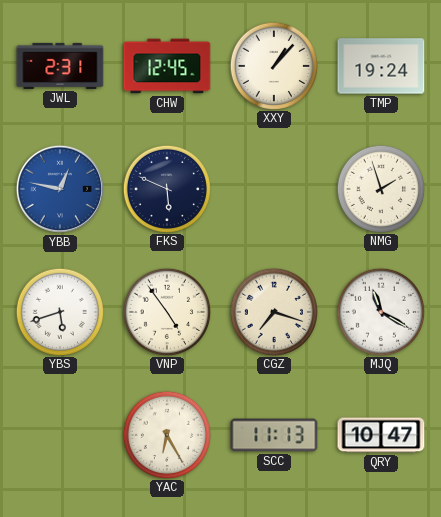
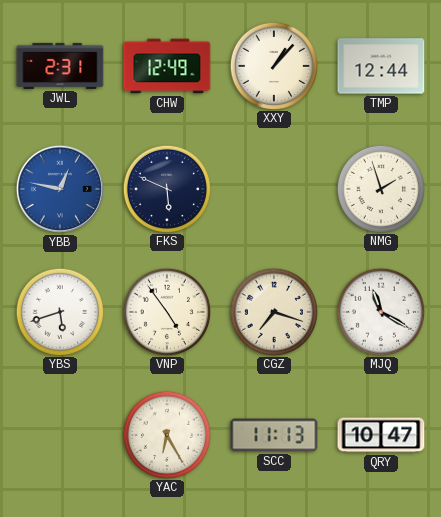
CHW: 12:45 -> 12:49
TMP: 19:24 -> 12:44
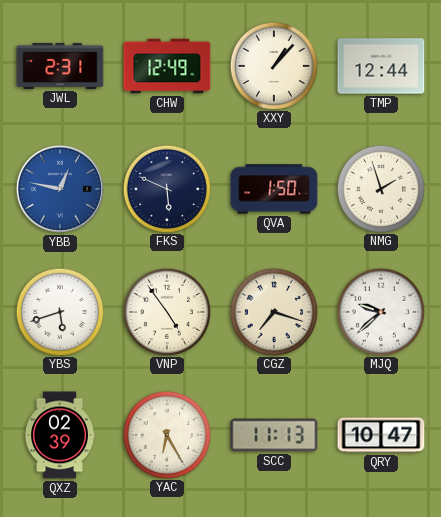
QVA: none -> 1:50
MJQ: 11:20 -> 9:38
QXZ: none -> 02:39
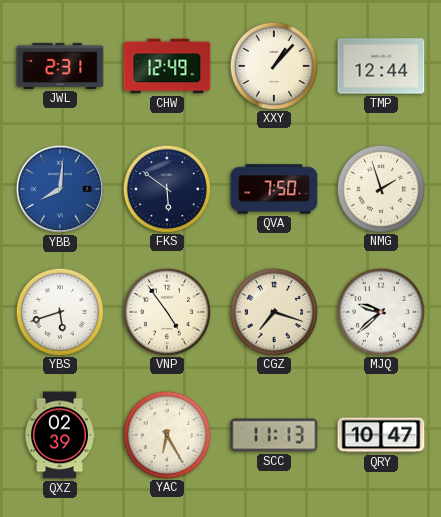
YBB: 12:47 -> 8:01
FKS: 5:49 -> 5:51
QVA: 1:50 -> 7:50
